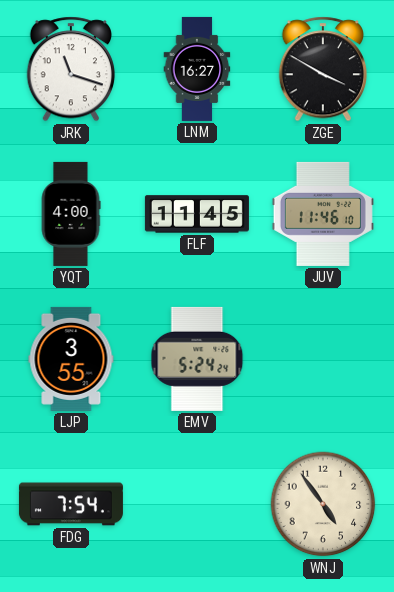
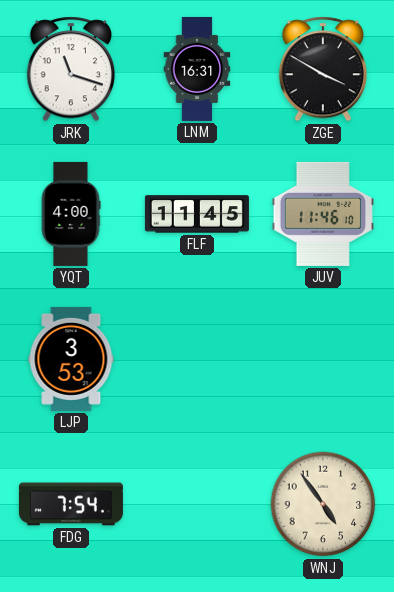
LNM: 16:27 -> 16:31
LJP: 3:55 -> 3:53
EMV: 5:24 -> none
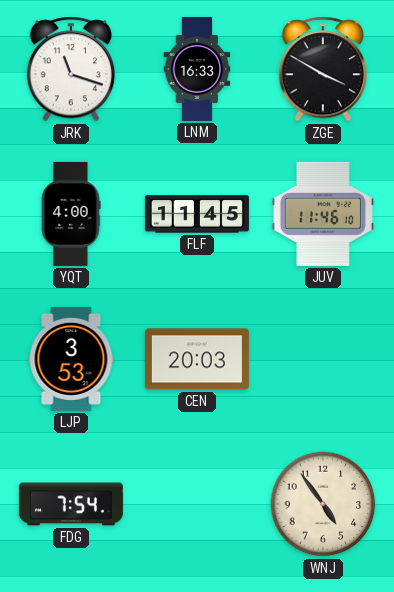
LNM: 16:31 -> 16:33
CEN: none -> 20:03
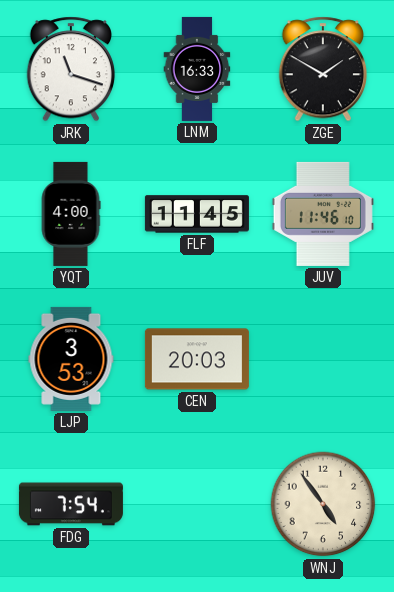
ZGE: 3:50 -> 1:50
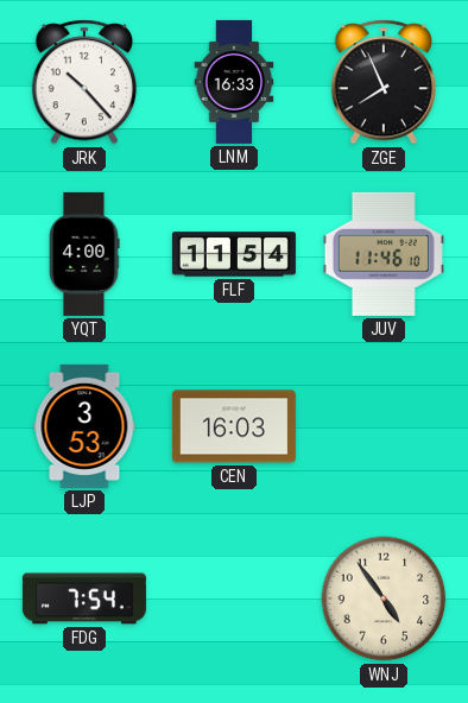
JRK: 11:18 -> 10:23
ZGE: 1:50 -> 7:56
FLF: 11:45 -> 11:54
CEN: 20:03 -> 16:03
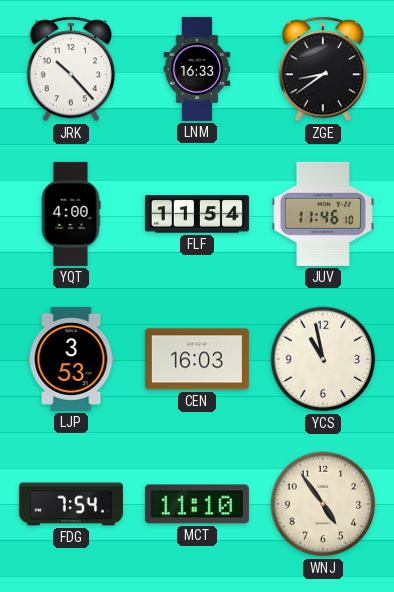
ZGE: 7:56 -> 8:39
YCS: none -> 10:58
MCT: none -> 11:10
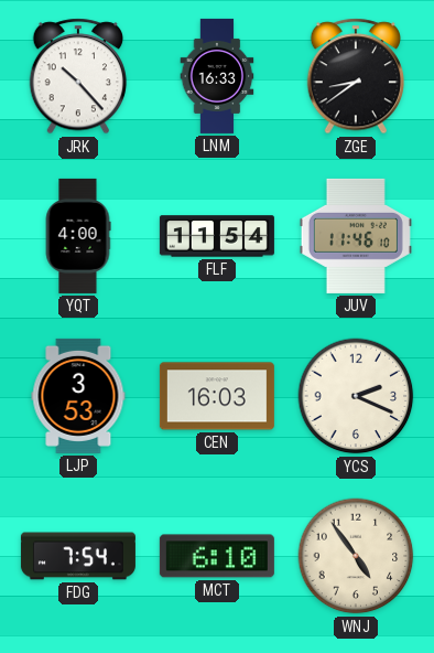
YCS: 10:58 -> 2:19
MCT: 11:10 -> 6:10
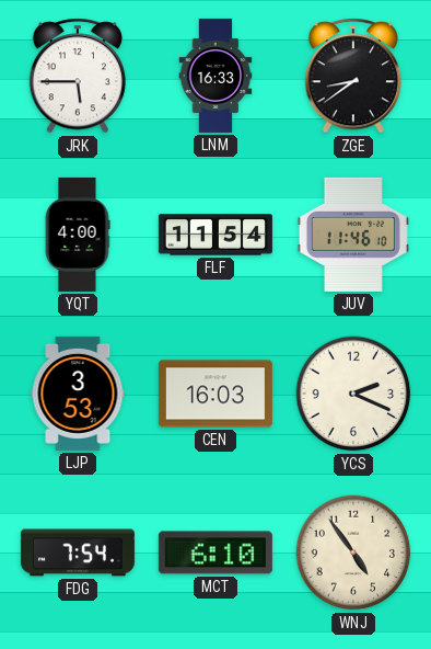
JRK: 10:23 -> 5:45
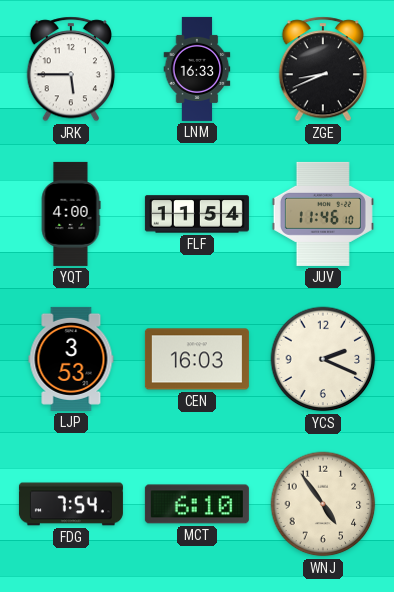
ZGE: 8:39 -> 8:41
